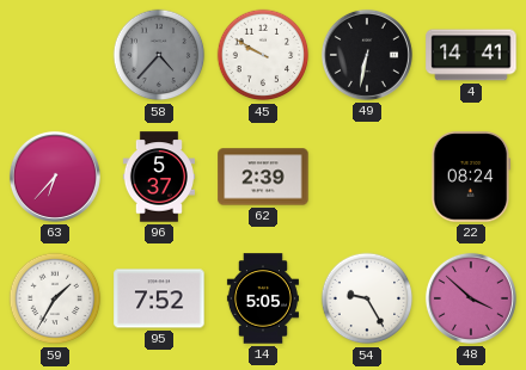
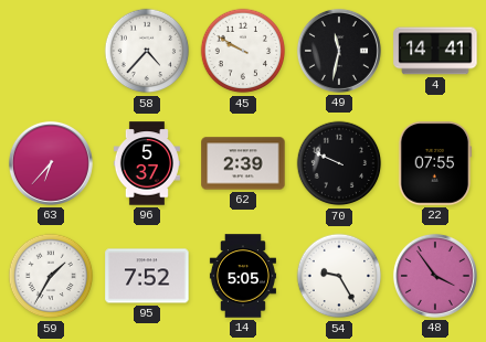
58 dial: grey -> white
49: 6:32 -> 11:32
70: none -> 9:49
22: 08:24 -> 07:55
48: 3:52 -> 3:54
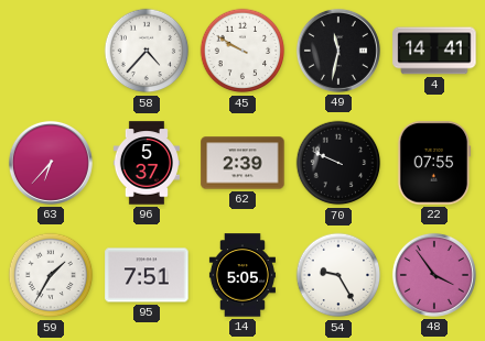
95: 7:52 -> 7:51
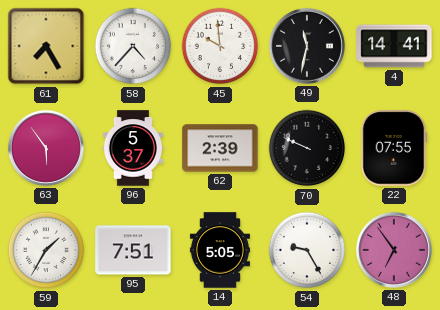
61: none -> 7:25
45: 9:50 -> 9:59
63: 6:37 -> 5:54
48: 3:54 -> 6:54
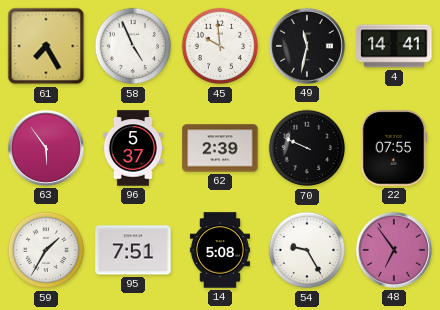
58: 4:37 -> 4:56
14: 5:05 -> 5:08
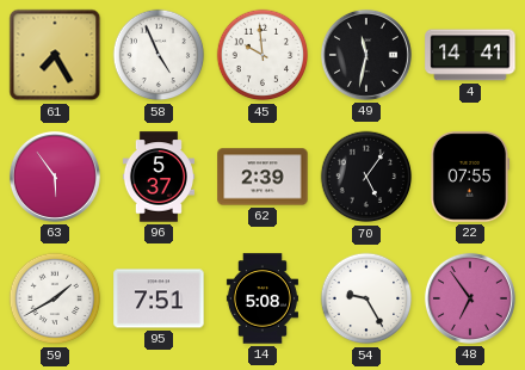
70: 9:49 -> 5:06
59: 1:35 -> 1:40
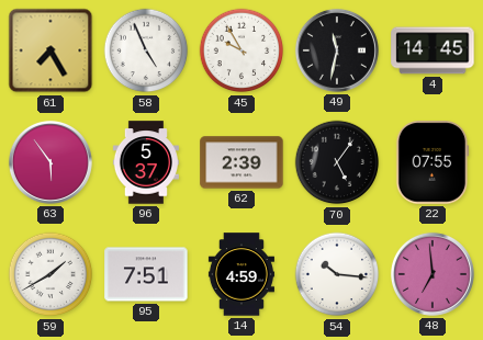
45: 9:59 -> 9:55
4: 14:41 -> 14:45
14: 5:08 -> 4:59
54: 9:25 -> 10:16
48: 6:54 -> 6:59
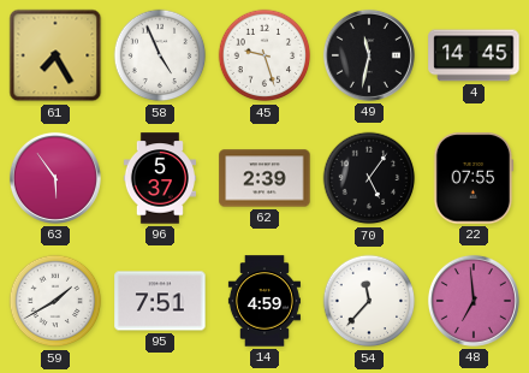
45: 9:55 -> 9:27
54: 10:16 -> 11:37
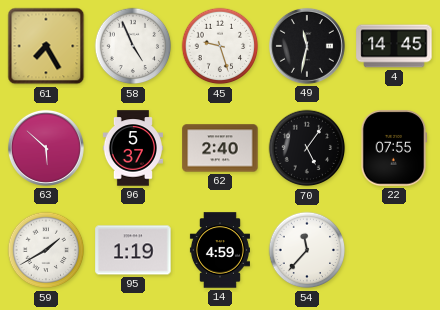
63: 5:54 -> 5:52
62: 2:39 -> 2:40
95: 7:51 -> 1:19
48: 6:59 -> none
